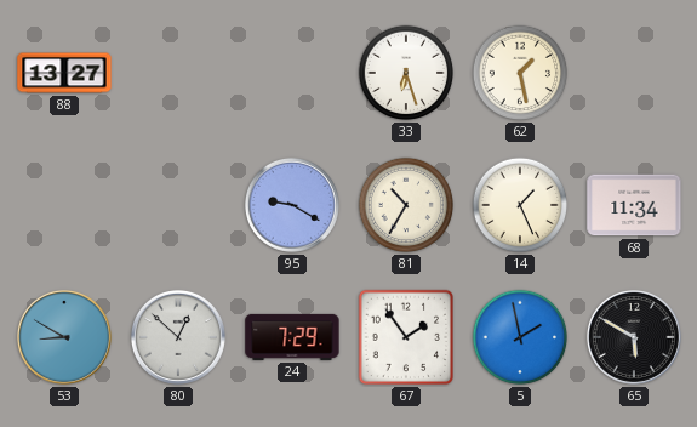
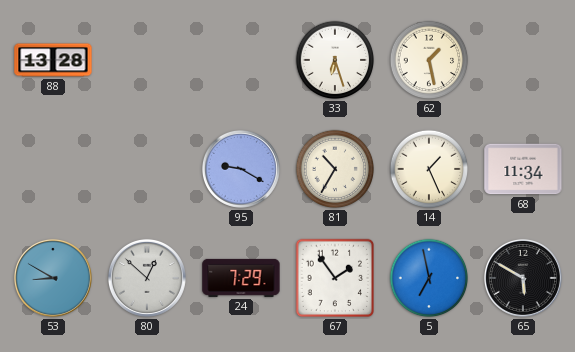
88: 13:27 -> 13:28
5: 1:58 -> 6:58
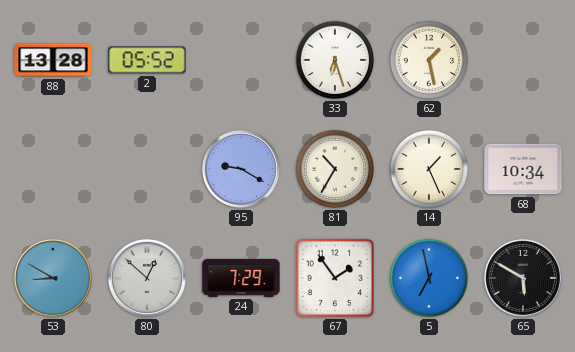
2: none -> 05:52
68: 11:34 -> 10:34
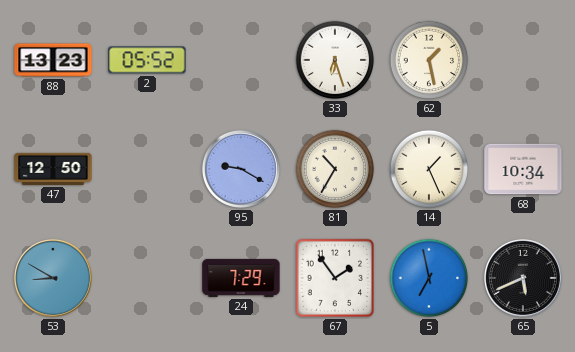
88: 13:28 -> 13:23
47: none -> 12:50
80: 12:52 -> none
65: 5:50 -> 5:41
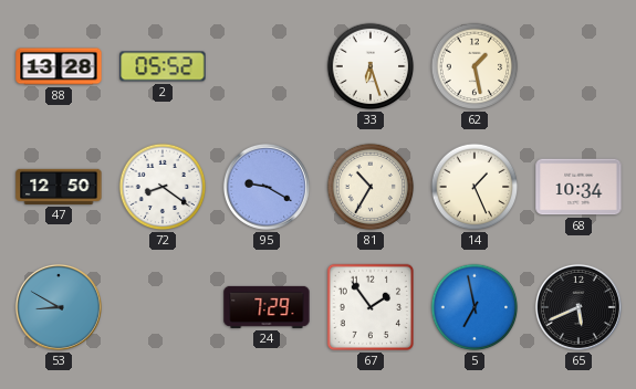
88: 13:23 -> 13:28
72: none -> 8:21
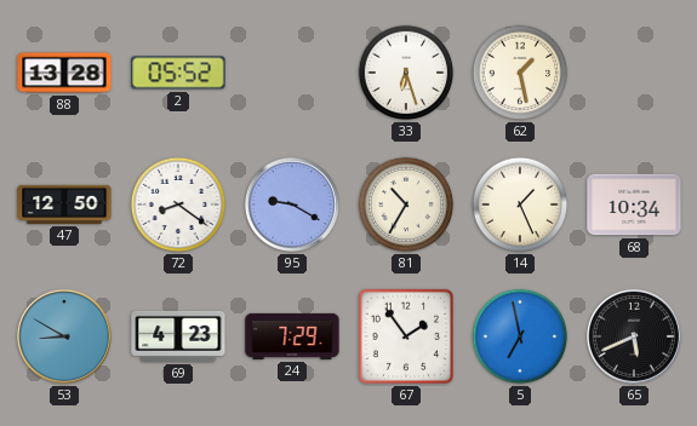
69: none -> 4:23
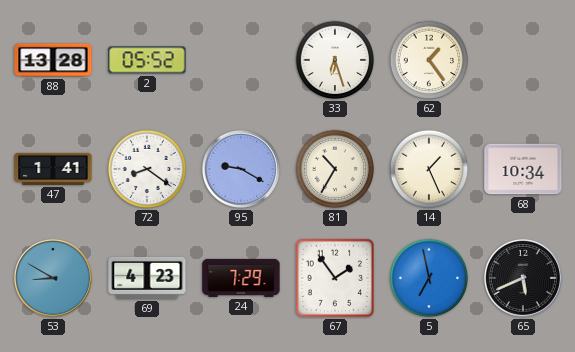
62: 1:28 -> 1:24
47: 12:50 -> 1:41
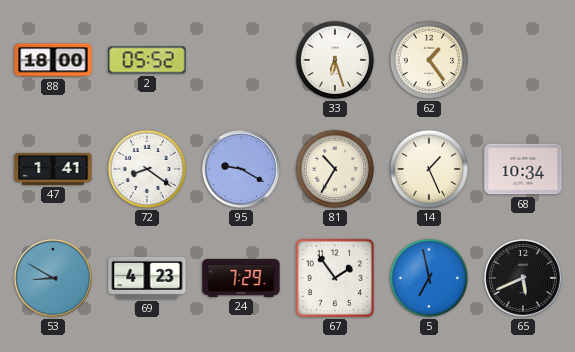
88: 13:28 -> 18:00
